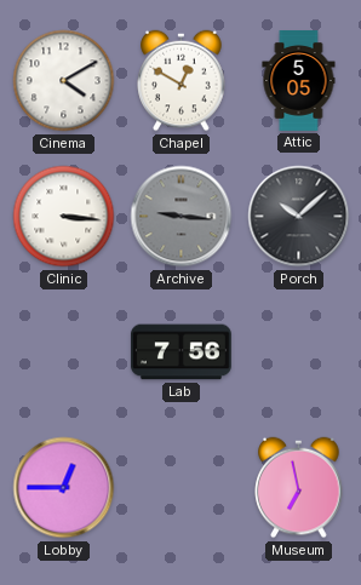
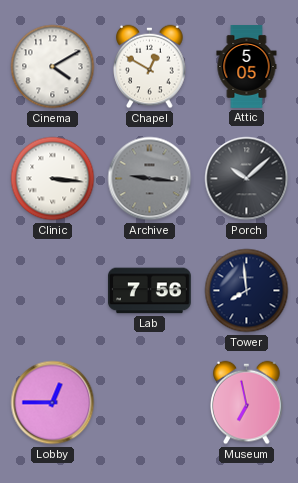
Tower: none -> 7:59
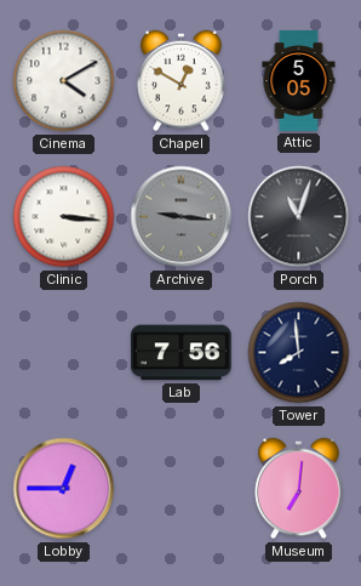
Porch: 10:08 -> 11:03
Museum: 6:58 -> 7:01
